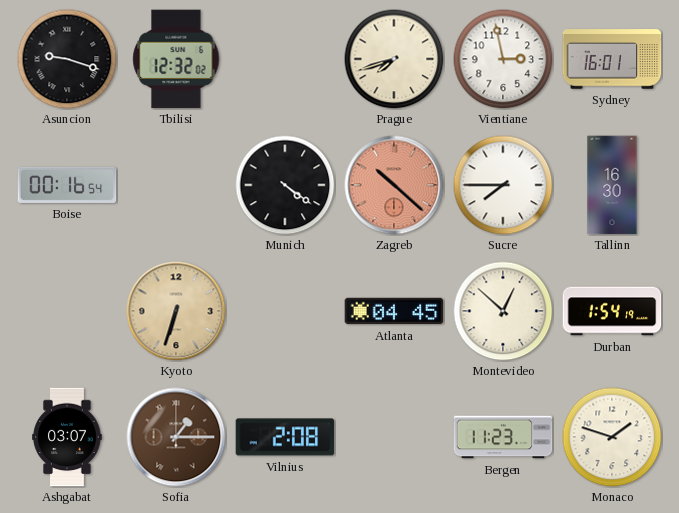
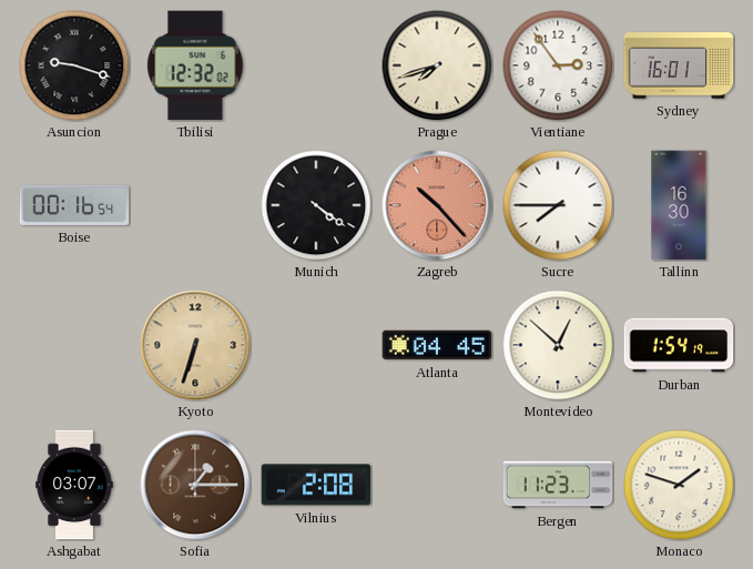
Vientiane: 2:58 -> 2:54
Zagreb: 10:22 -> 10:23
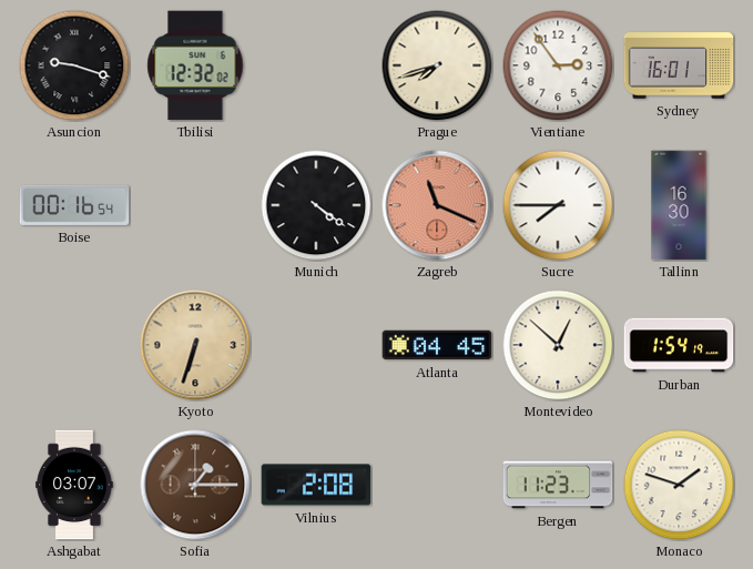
Zagreb: 10:23 -> 11:19
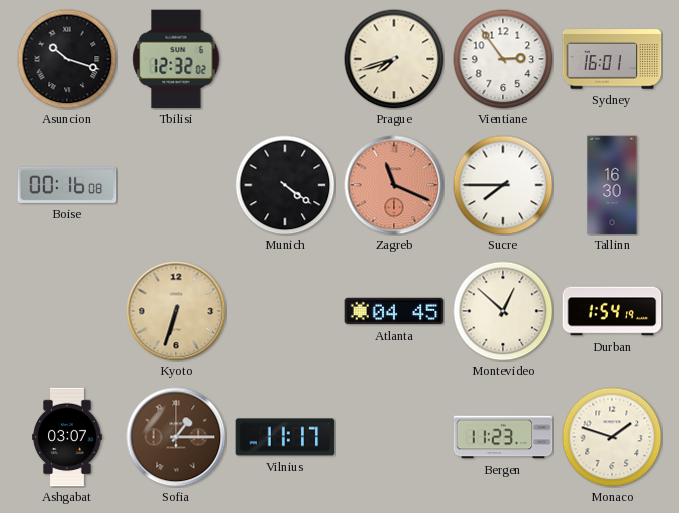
Asuncion: 9:18 -> 10:18
Boise: 00:16:54 -> 00:16:08
Vilnius: 2:08 -> 11:17
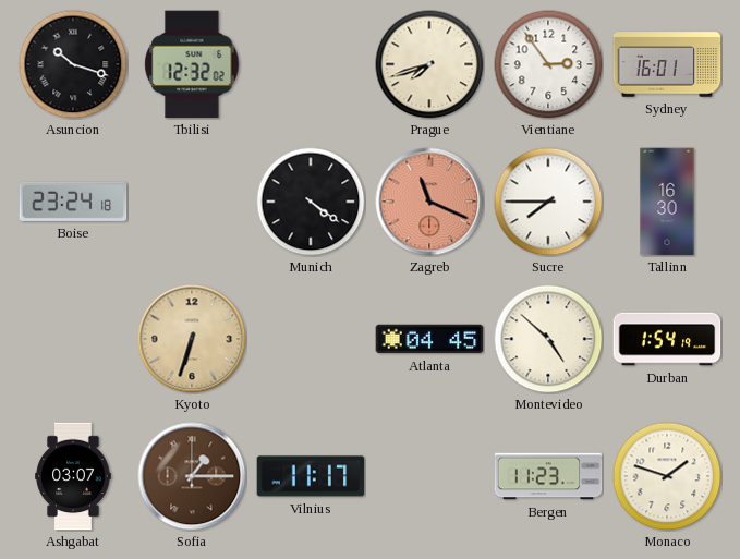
Boise: 00:16 -> 23:24
Montevideo: 12:52 -> 4:52
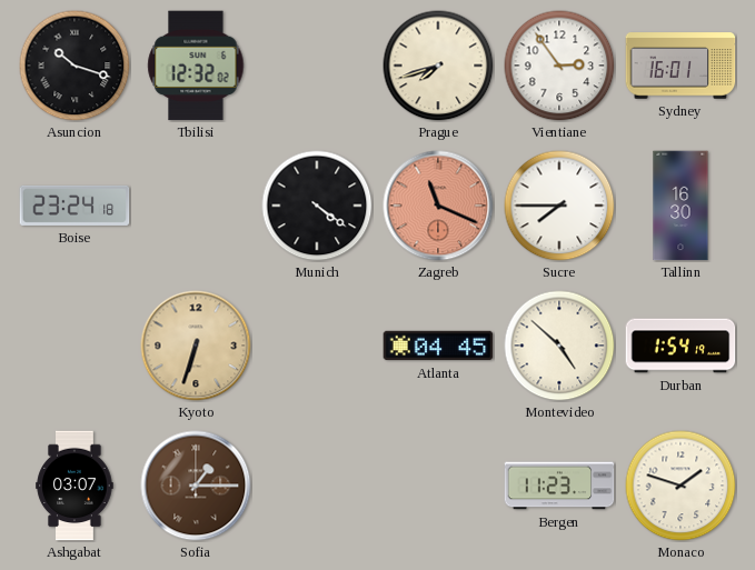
Vilnius: 11:17 -> none
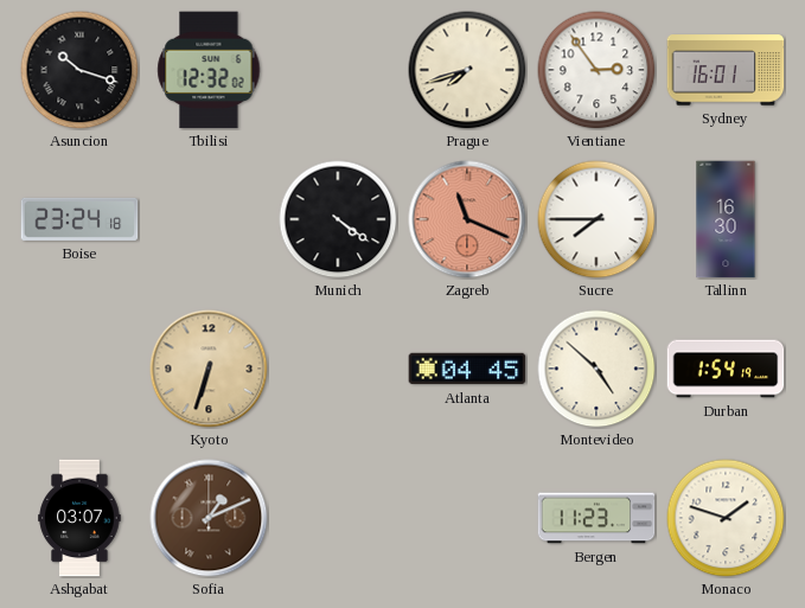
Sofia: 1:15 -> 1:11
